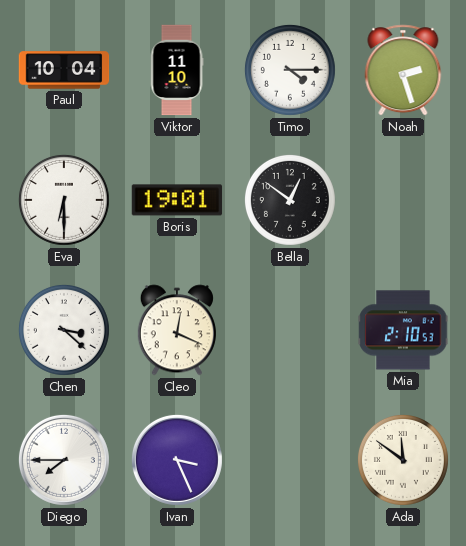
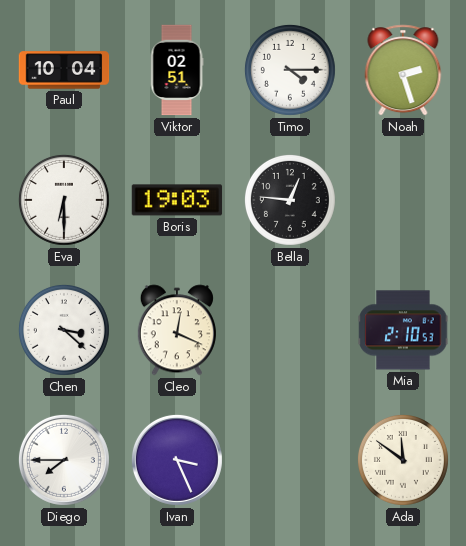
Viktor: 11:10 -> 02:51
Boris: 19:01 -> 19:03
Bella: 12:51 -> 12:46
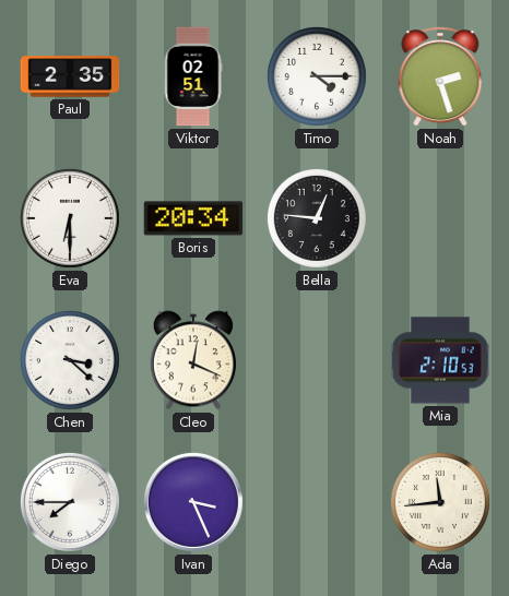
Paul: 10:04 -> 2:35
Boris: 19:03 -> 20:34
Ada: 11:51 -> 11:44
